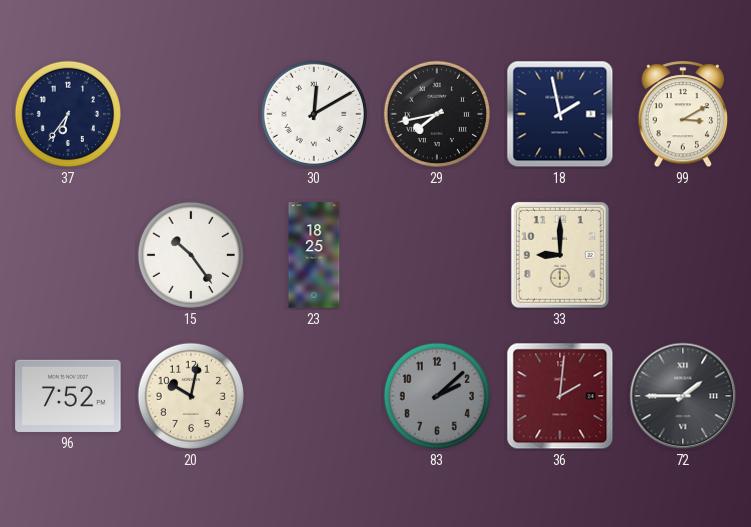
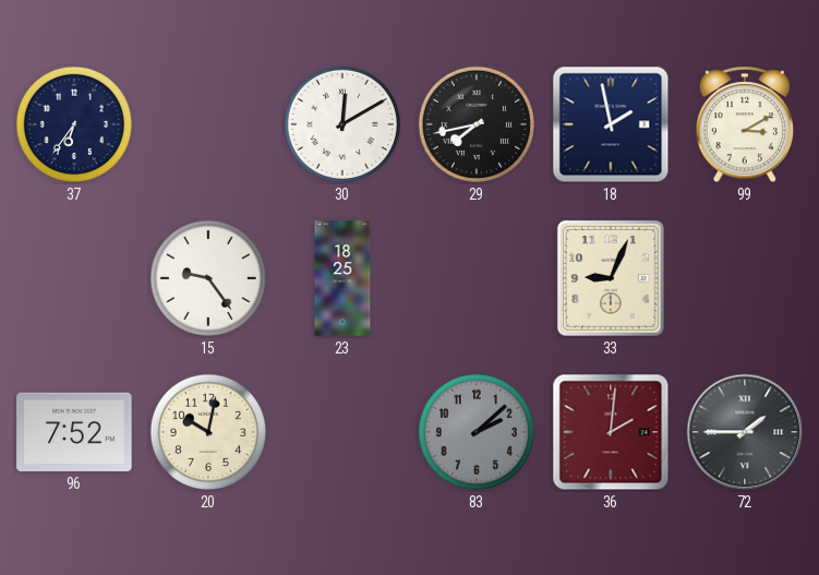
15: 10:24 -> 9:24
33: 9:00 -> 9:04
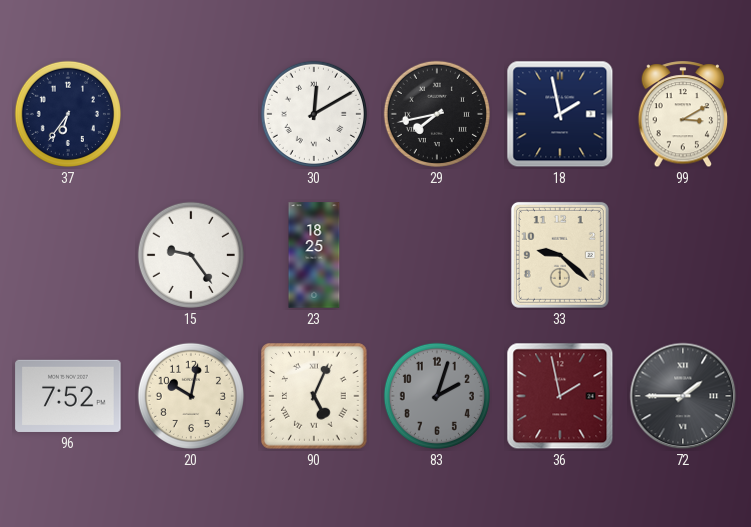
33: 9:04 -> 9:22
90: none -> 5:04
83: 2:08 -> 2:03
36: 2:01 -> 1:58
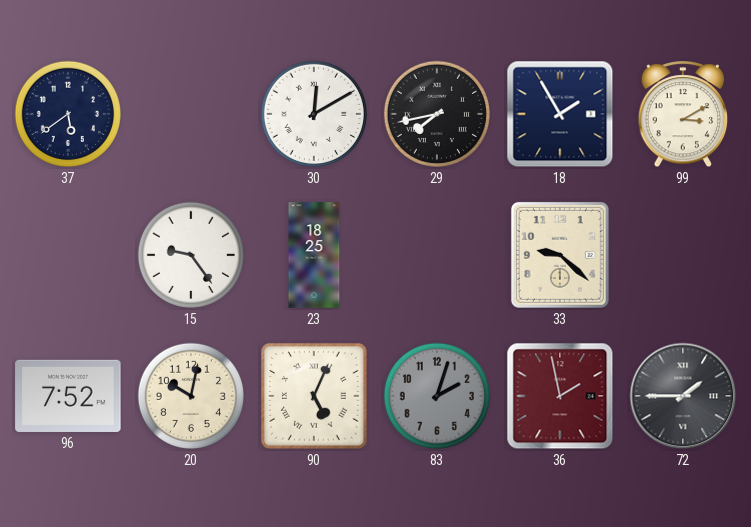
37: 6:36 -> 5:39
18: 1:58 -> 1:55
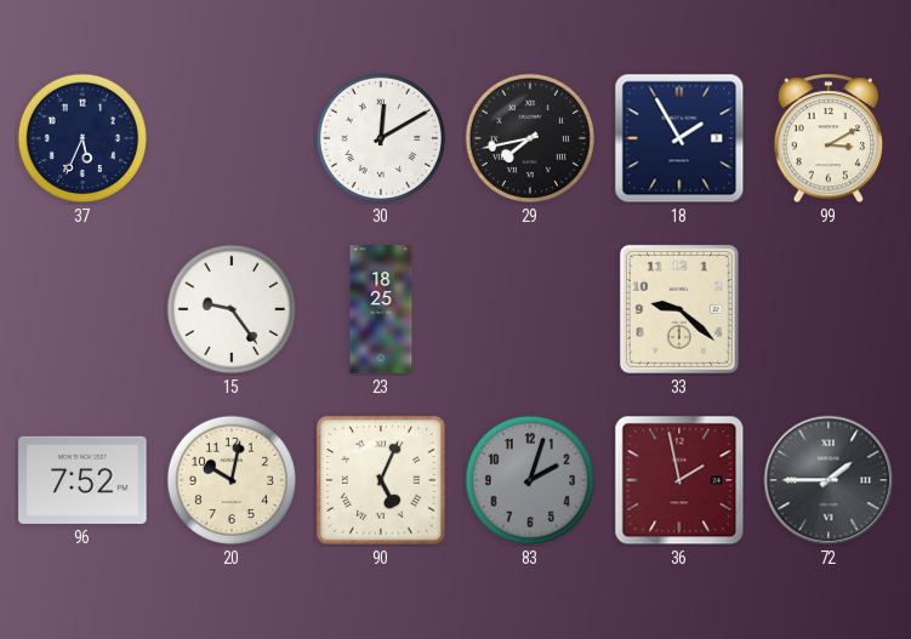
37: 5:39 -> 5:34
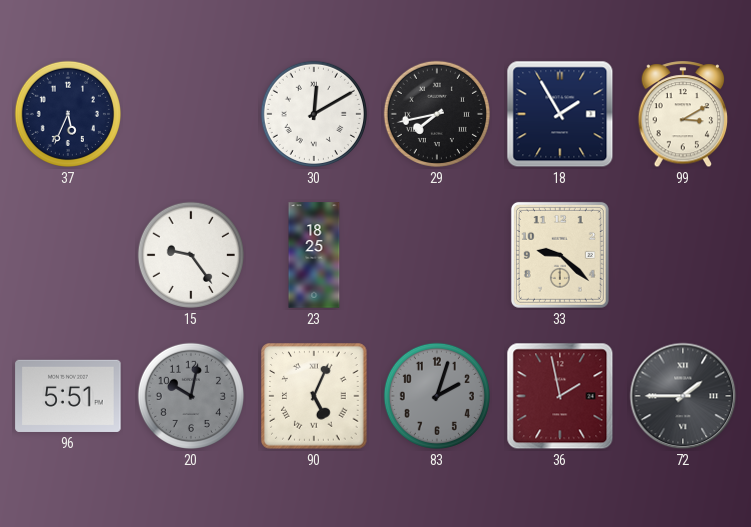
96: 7:52 -> 5:51
20 dial: cream -> grey
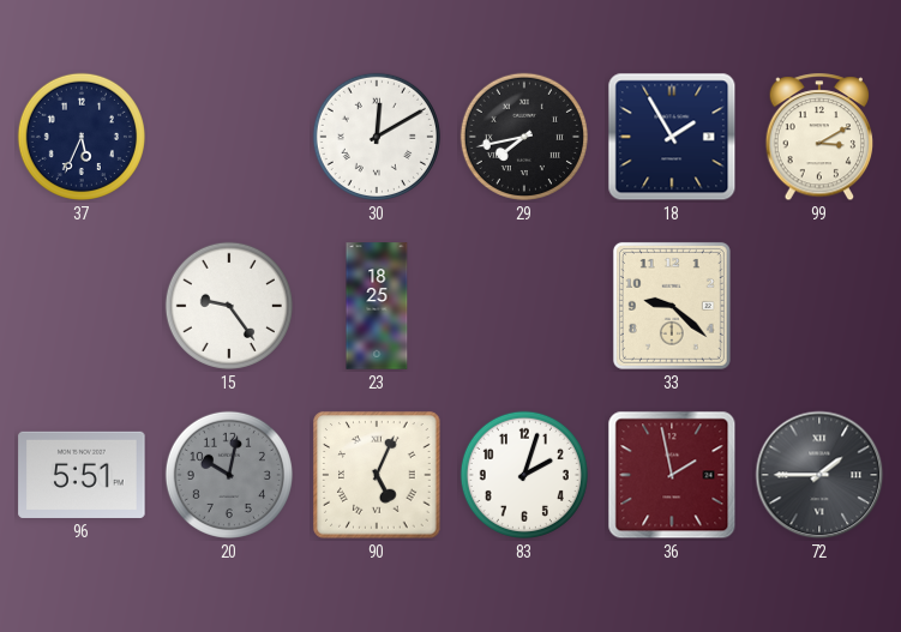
83 dial: grey -> white
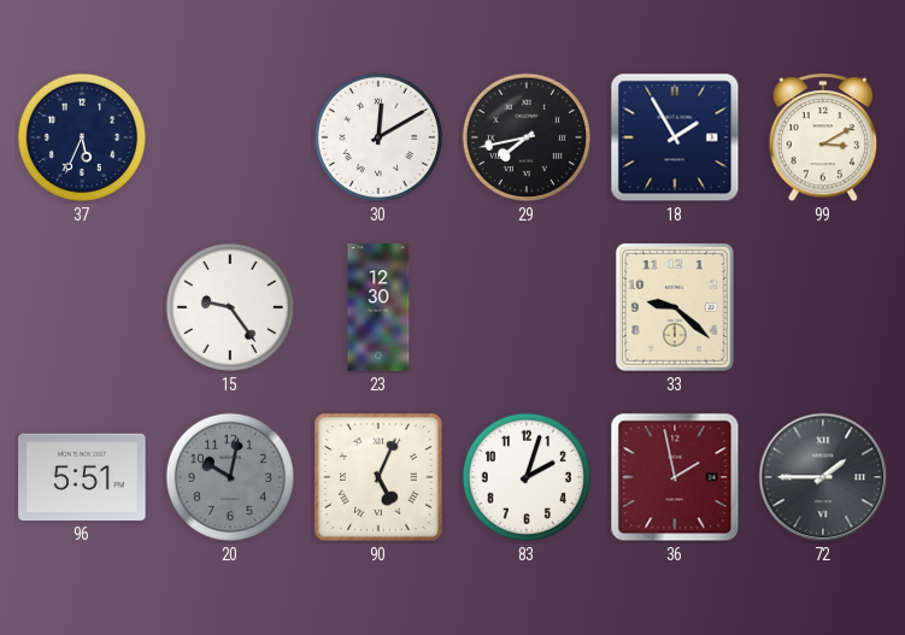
23: 18:25 -> 12:30
